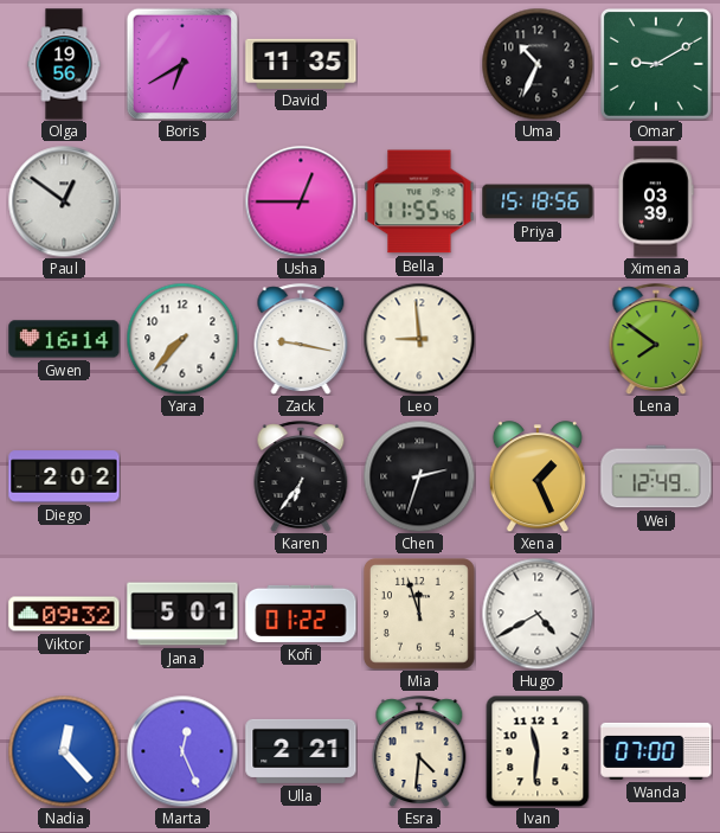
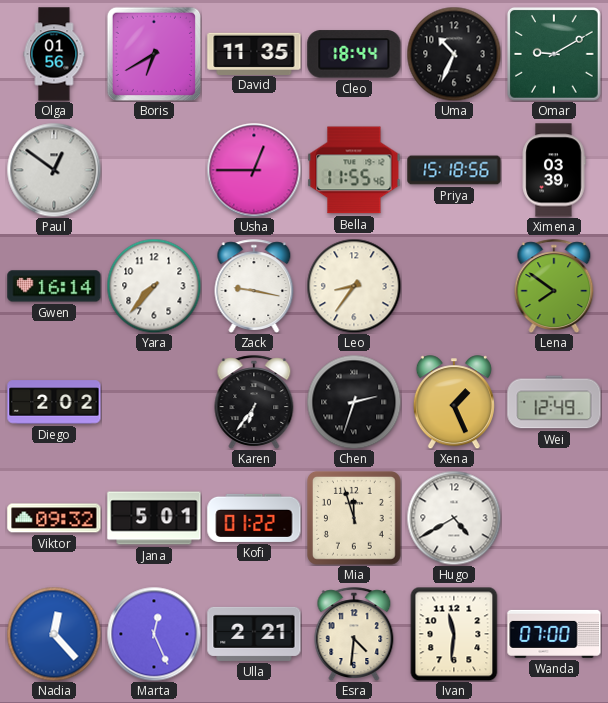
Olga: 19:56 -> 01:56
Cleo: none -> 18:44
Leo: 8:59 -> 8:36
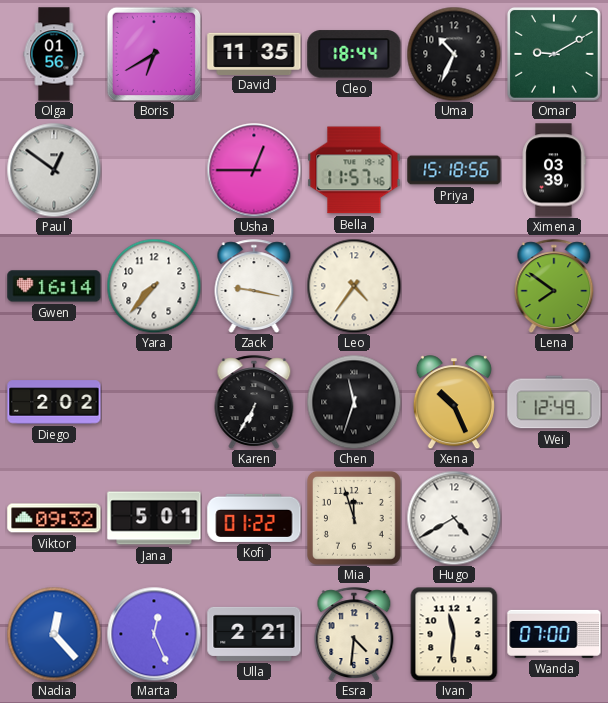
Bella: 11:55 -> 11:57
Leo: 8:36 -> 4:36
Karen: 6:36 -> 6:35
Chen: 2:33 -> 11:33
Xena: 1:26 -> 10:26
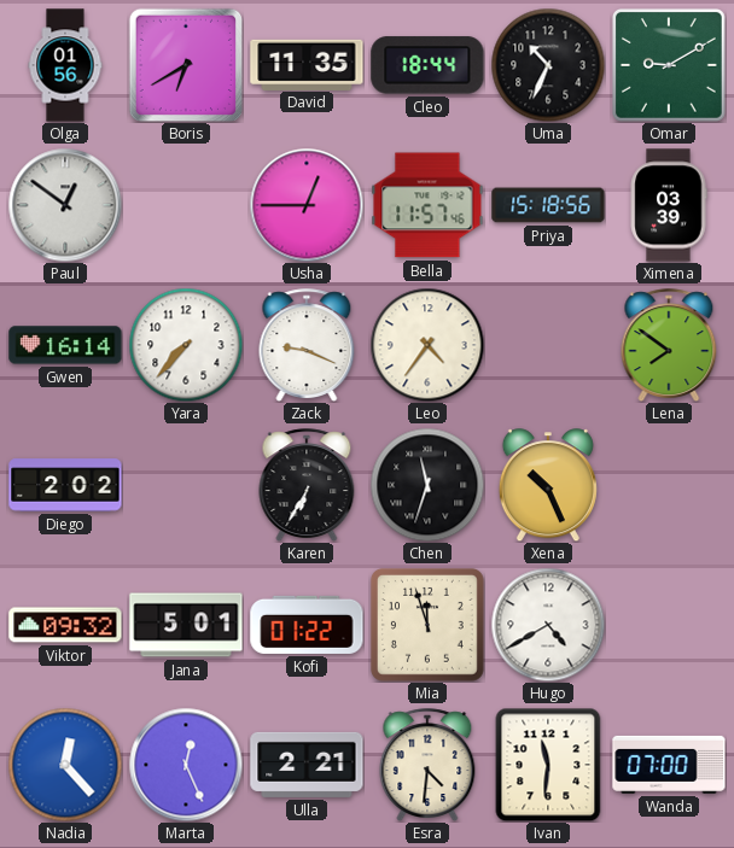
Zack: 9:17 -> 9:19
Wei: 12:49 -> none
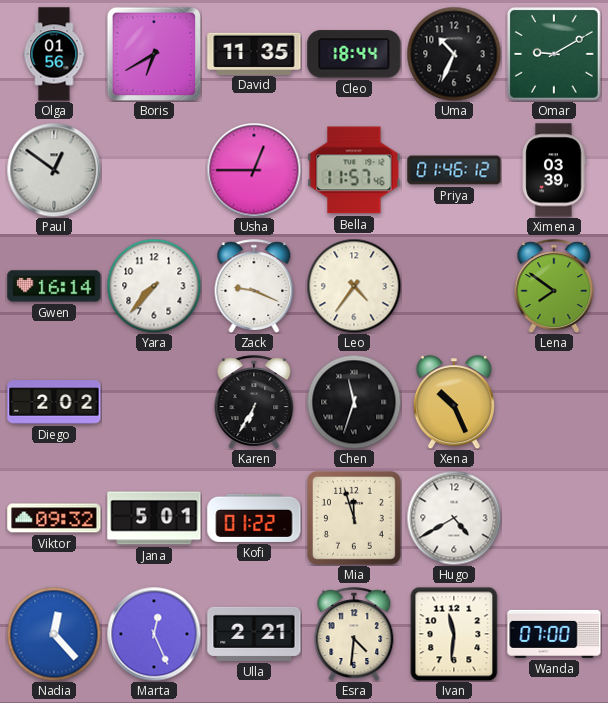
Priya: 15:18 -> 01:46
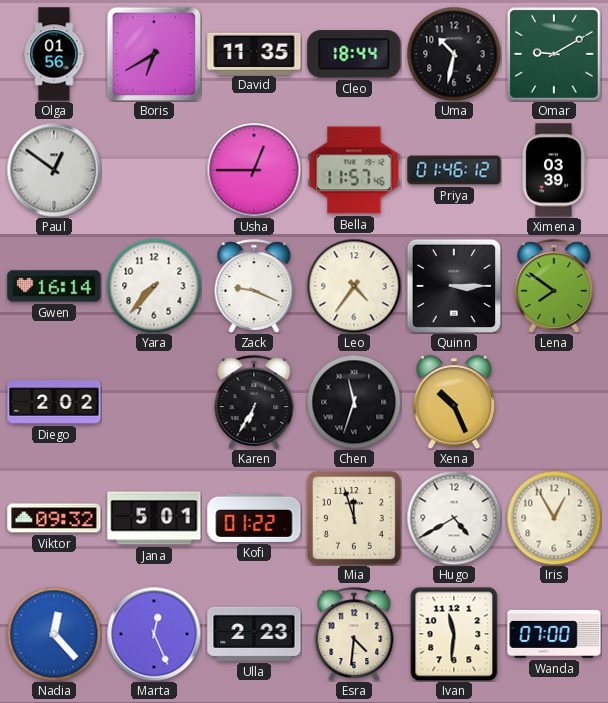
Uma: 10:34 -> 10:32
Quinn: none -> 3:15
Iris: none -> 12:55
Ulla: 2:21 -> 2:23
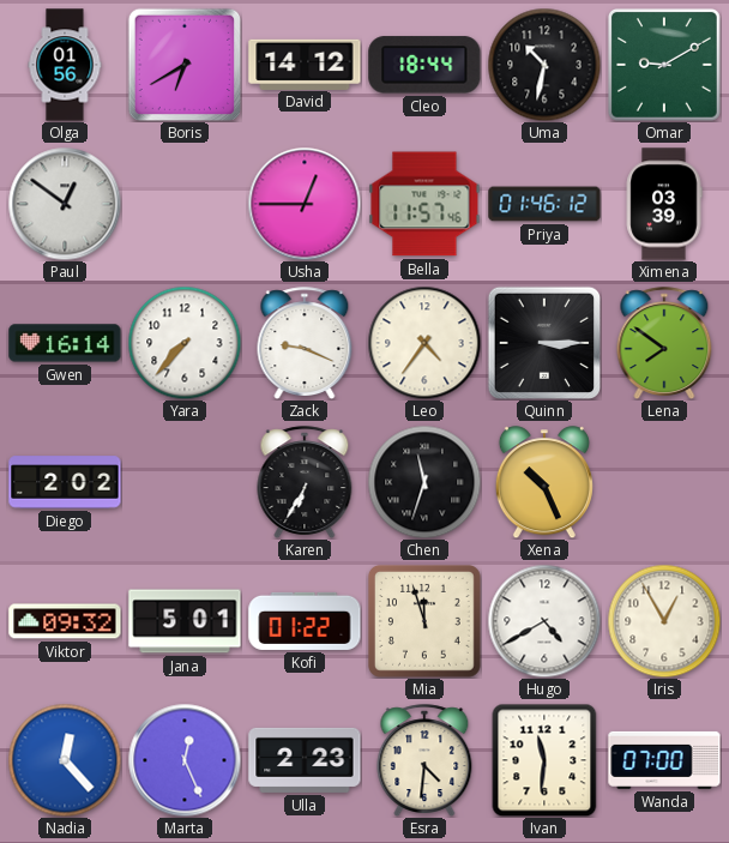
David: 11:35 -> 14:12
